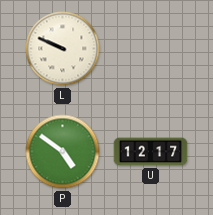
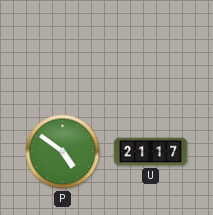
L: 9:49 -> none
U: 12:17 -> 21:17
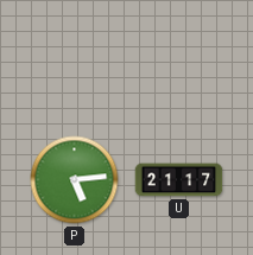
P: 4:51 -> 5:14
